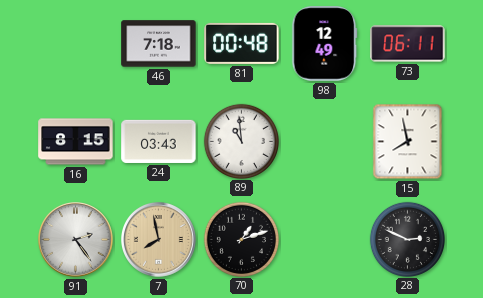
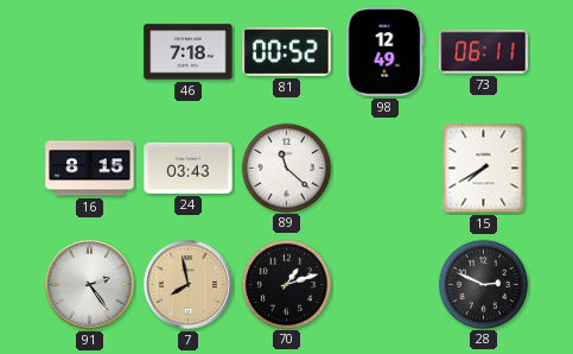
81: 00:48 -> 00:52
89: 10:59 -> 11:22
15: 7:58 -> 7:40
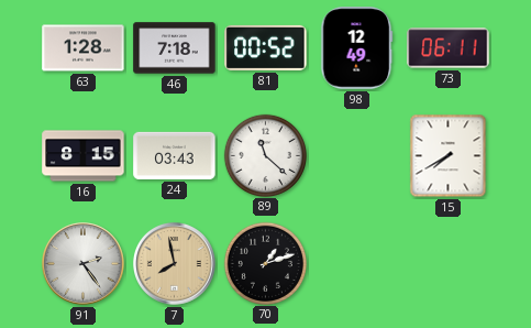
63: none -> 1:28
28: 2:49 -> none
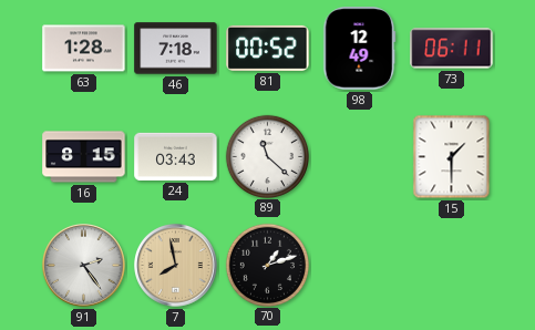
15: 7:40 -> 1:30
